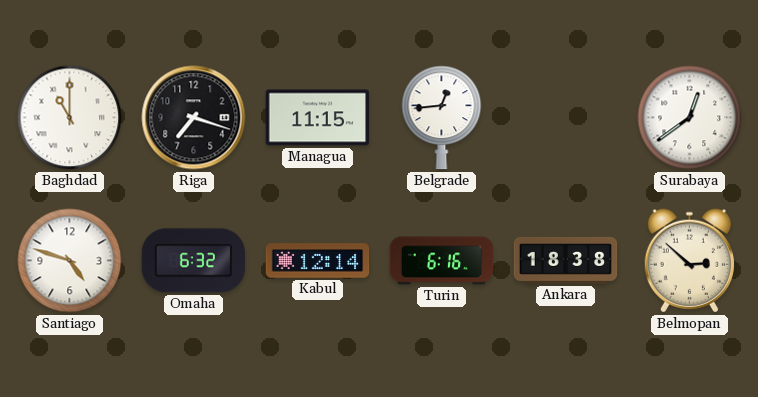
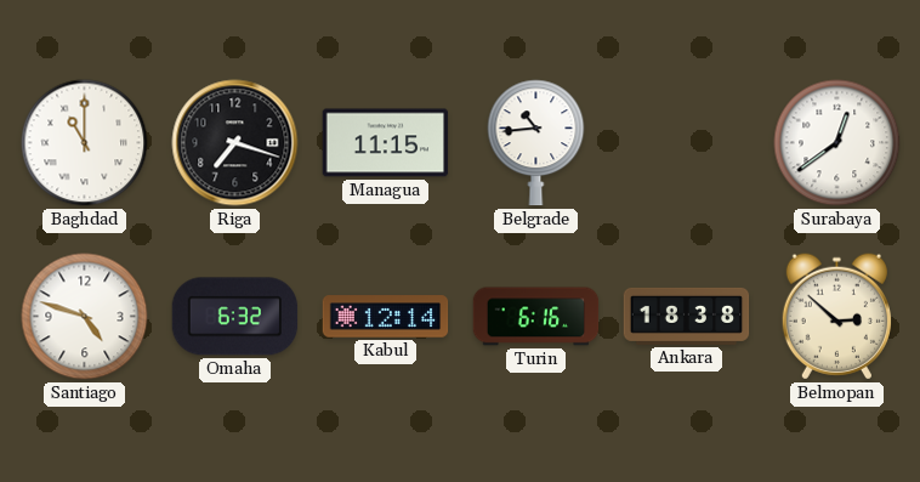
Belgrade: 12:44 -> 10:44
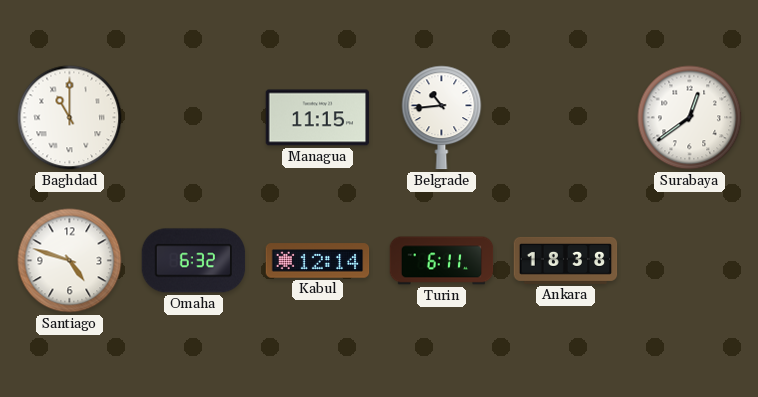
Riga: 7:18 -> none
Turin: 6:16 -> 6:11
Belmopan: 2:52 -> none
